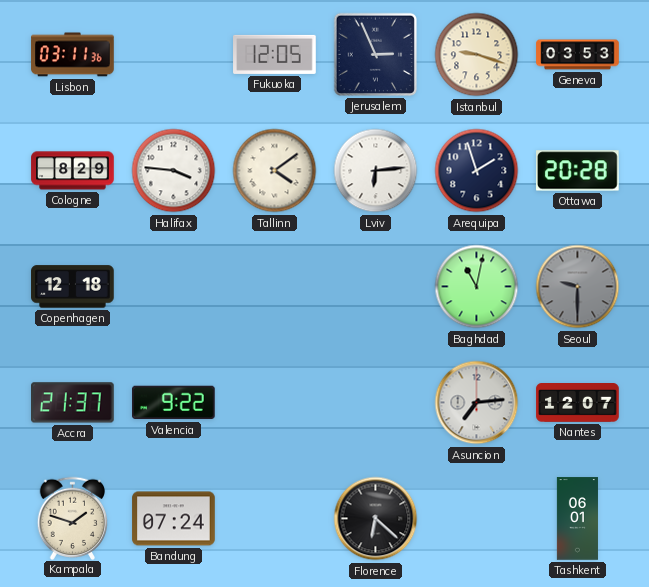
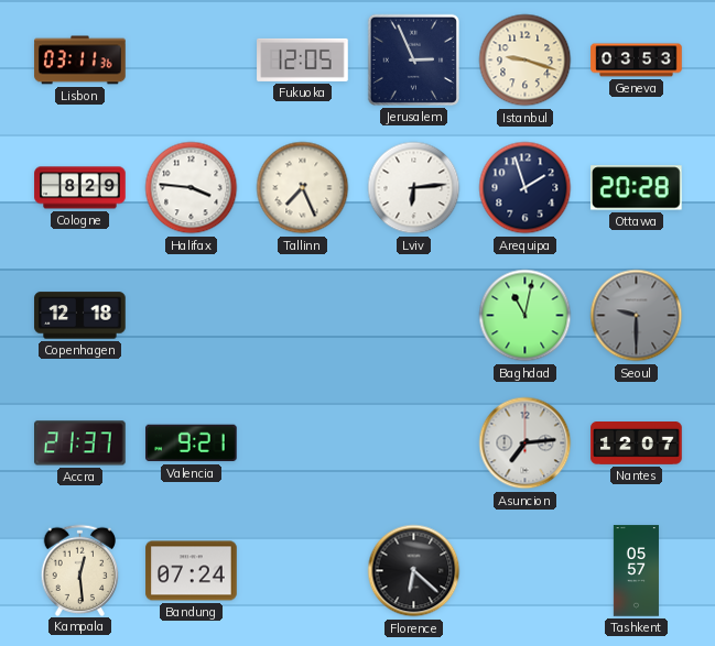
Tallinn: 4:09 -> 7:26
Valencia: 9:22 -> 9:21
Kampala: 1:48 -> 12:29
Tashkent: 06:01 -> 05:57
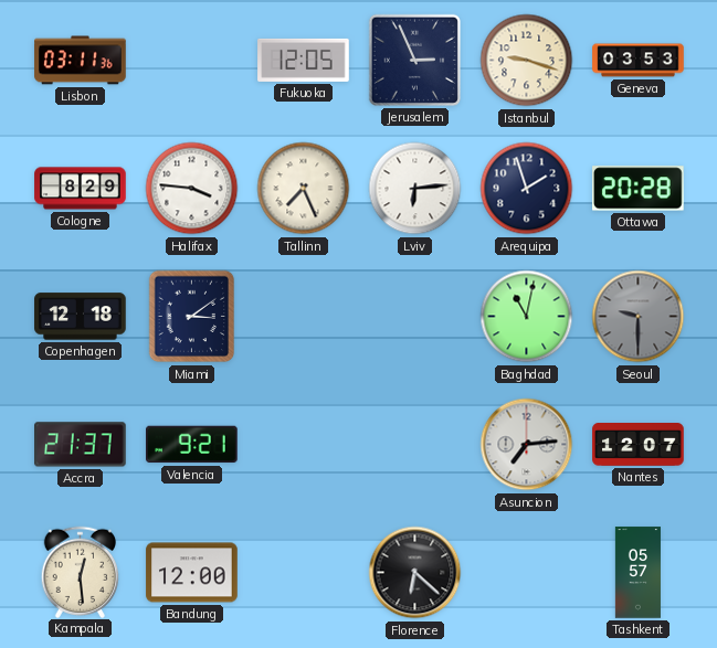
Miami: none -> 3:09
Bandung: 07:24 -> 12:00
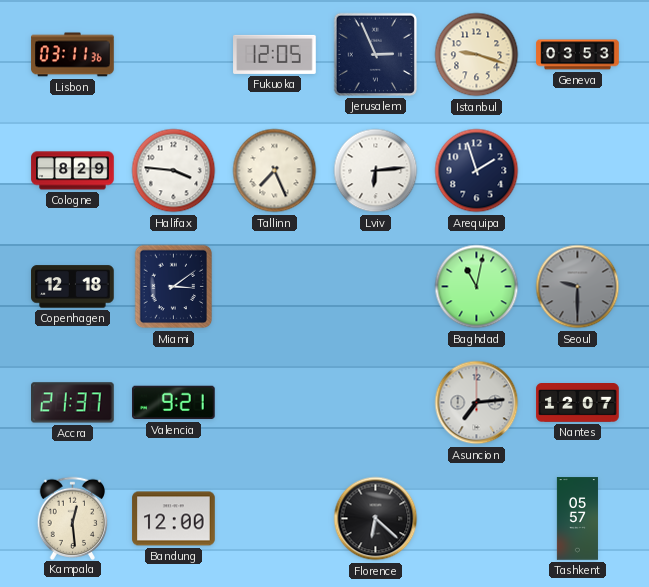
Ottawa: 20:28 -> none
